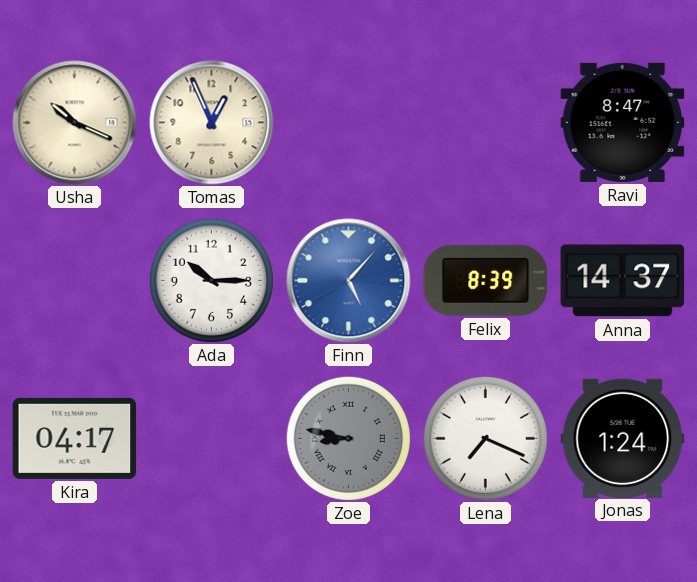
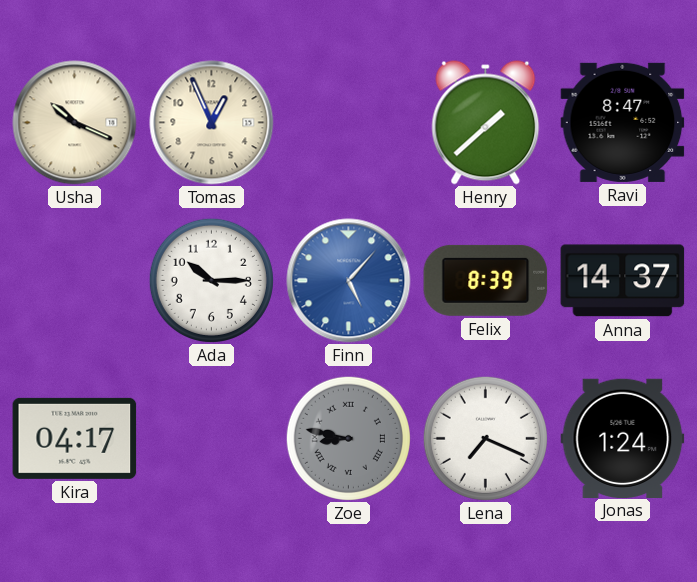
Henry: none -> 1:38
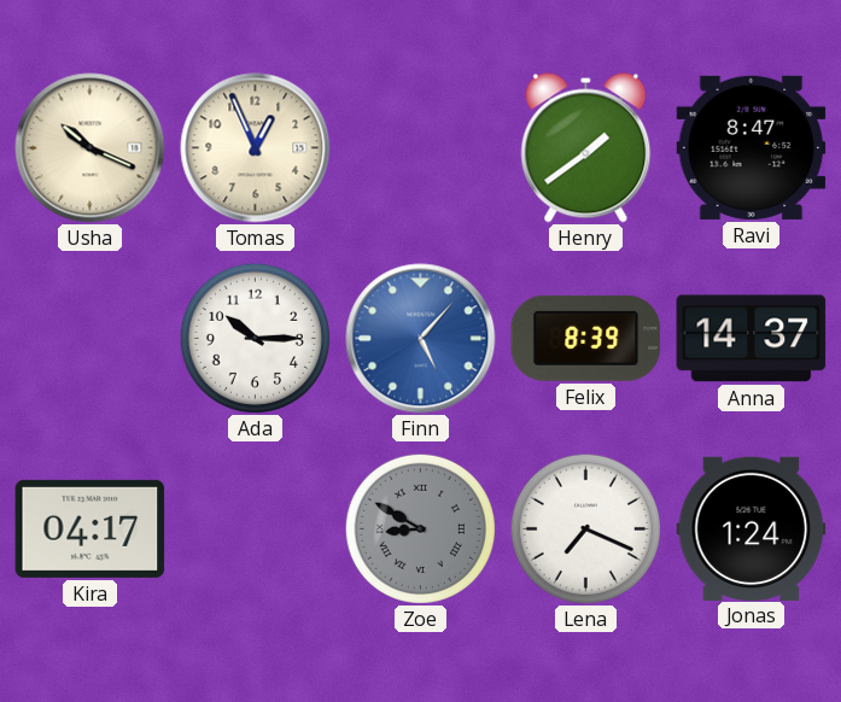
Henry: 1:38 -> 1:39
Zoe: 8:47 -> 8:50
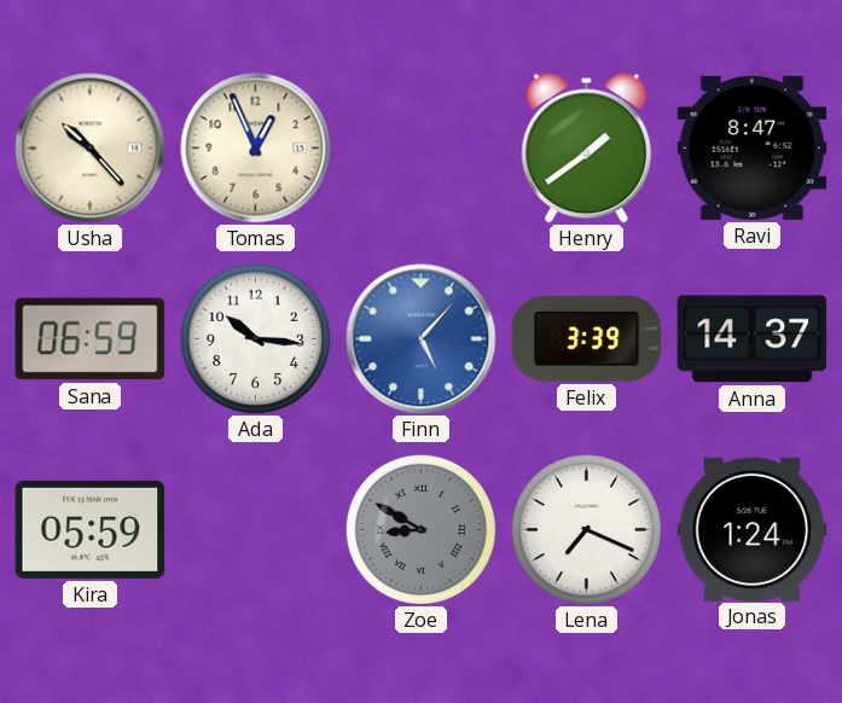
Usha: 10:19 -> 10:23
Sana: none -> 06:59
Ada: 10:15 -> 10:16
Felix: 8:39 -> 3:39
Kira: 04:17 -> 05:59
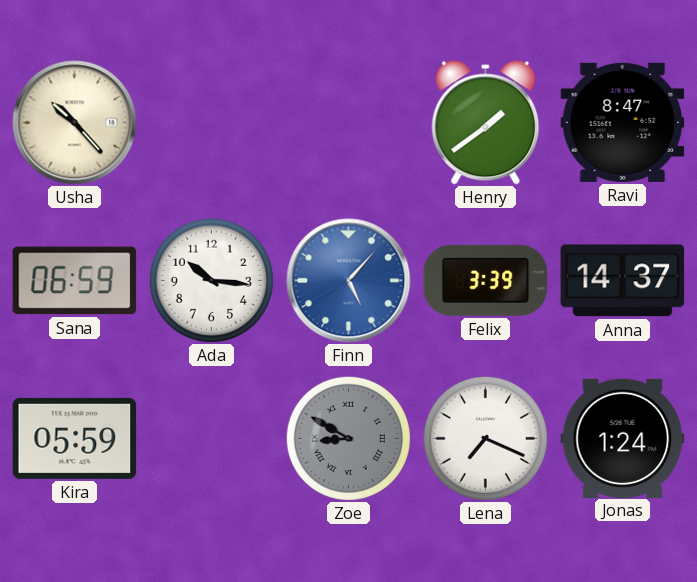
Tomas: 12:56 -> none
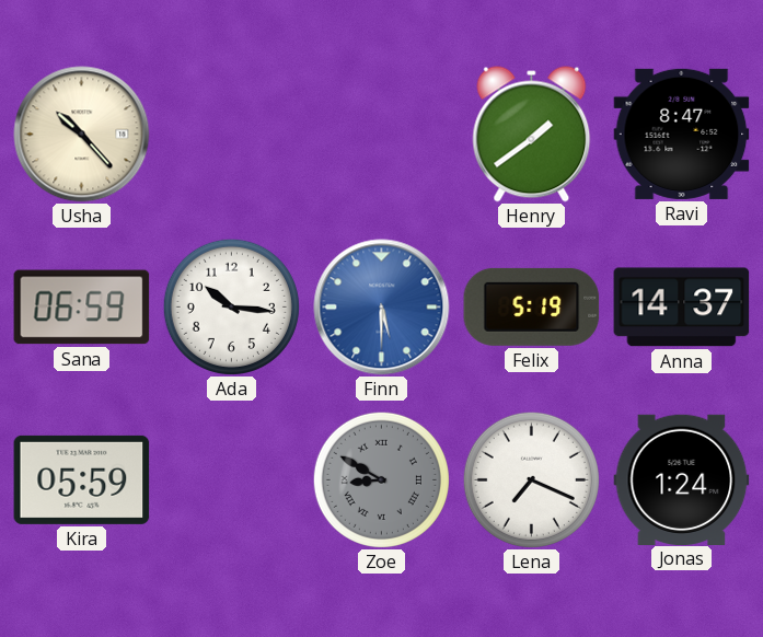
Finn: 5:07 -> 5:30
Felix: 3:39 -> 5:19
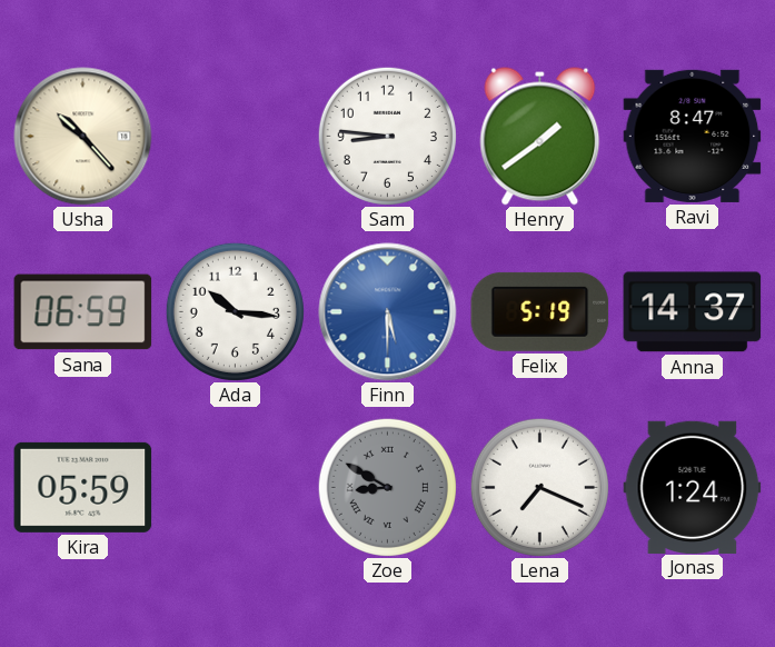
Sam: none -> 8:46
